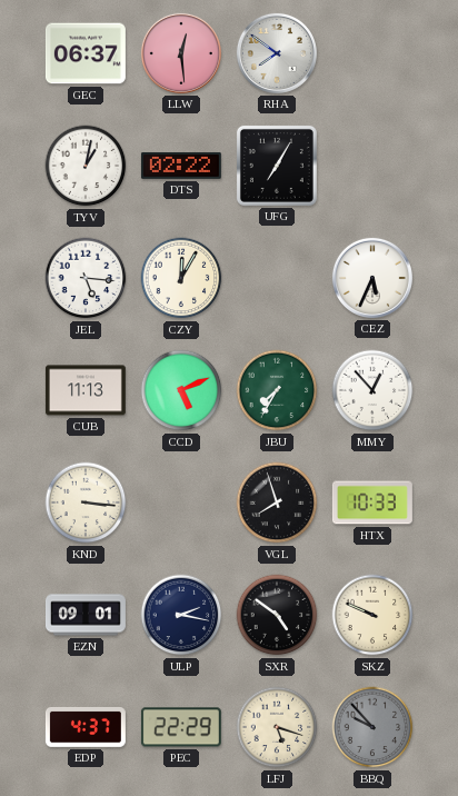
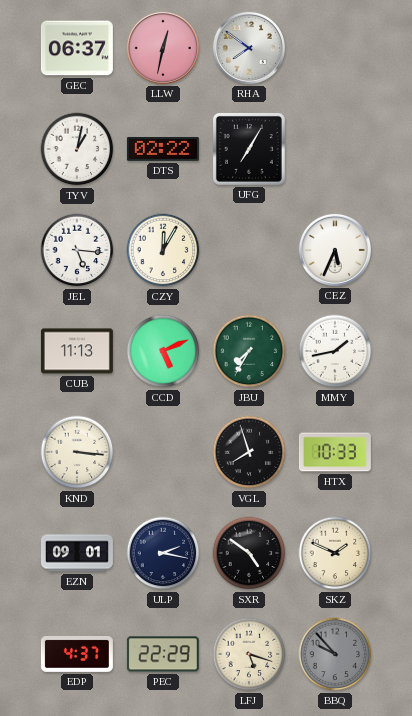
LLW: 12:29 -> 12:32
MMY: 12:53 -> 1:43
SKZ: 9:49 -> 1:49
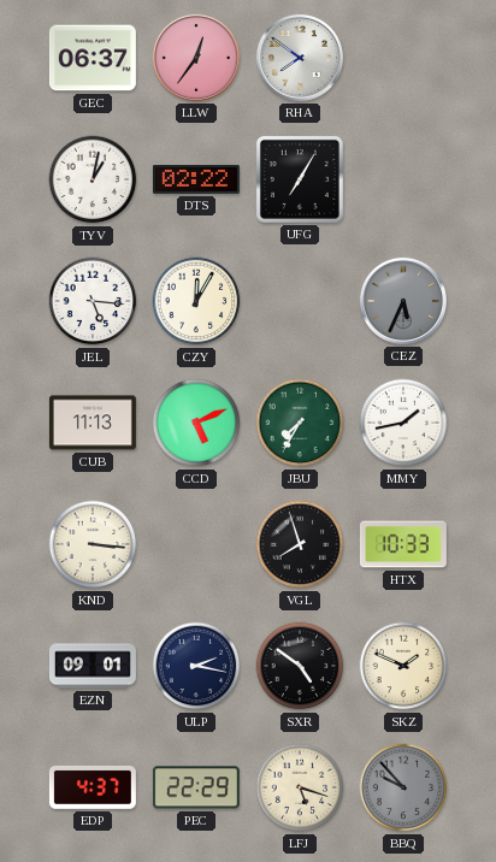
LLW: 12:32 -> 12:36
CEZ dial: white -> grey
